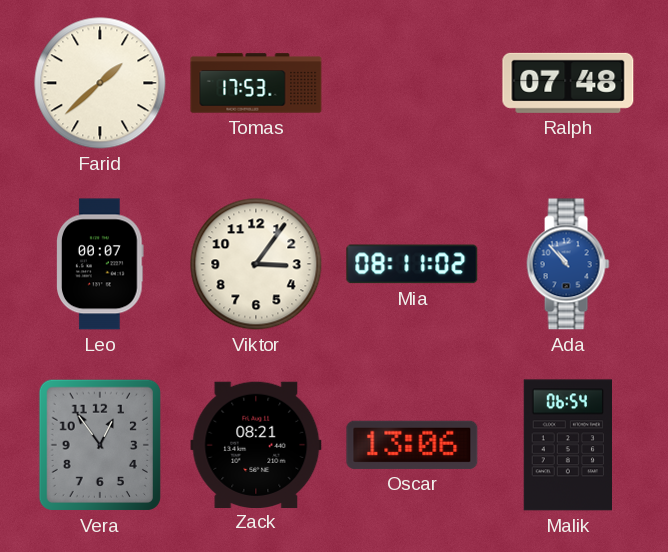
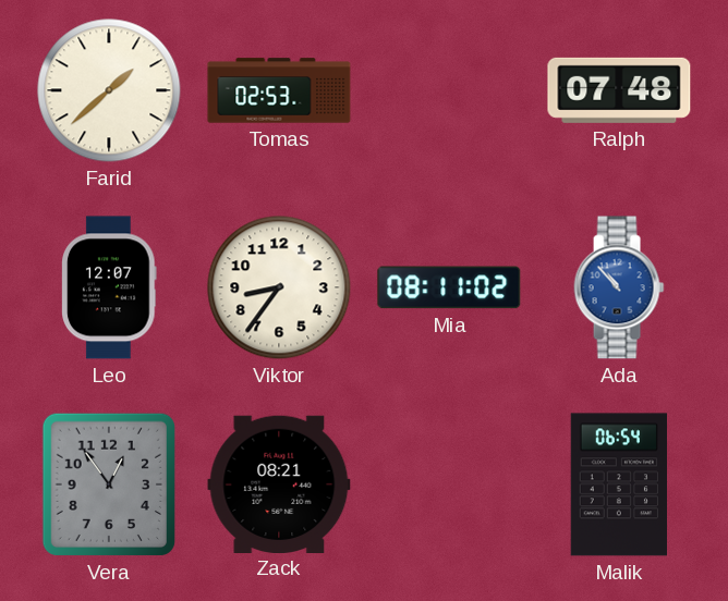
Tomas: 17:53 -> 02:53
Leo: 00:07 -> 12:07
Viktor: 3:06 -> 8:36
Oscar: 13:06 -> none
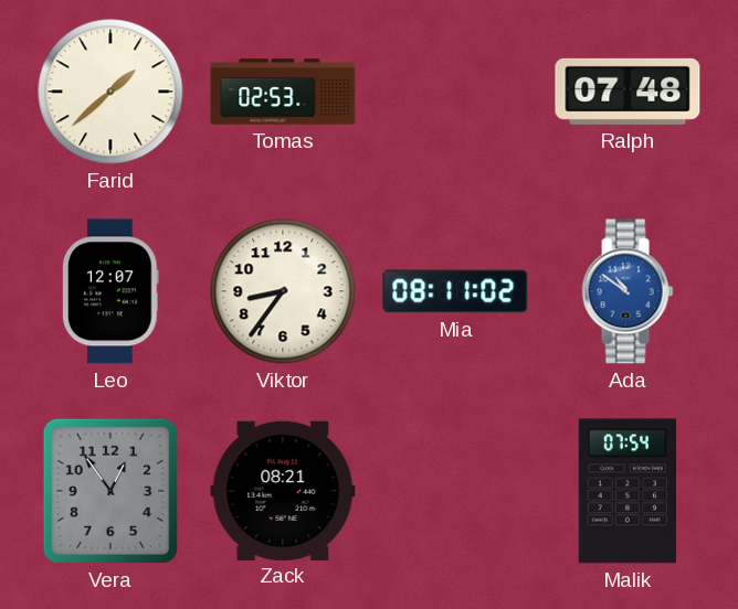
Ada: 10:53 -> 10:51
Malik: 06:54 -> 07:54
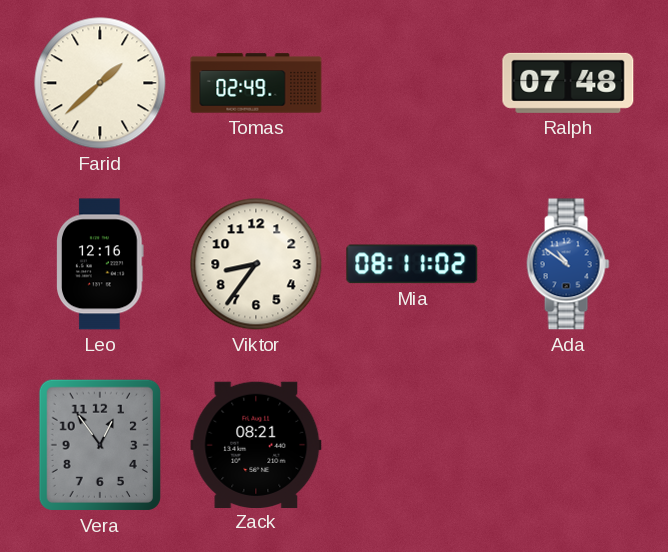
Tomas: 02:53 -> 02:49
Leo: 12:07 -> 12:16
Malik: 07:54 -> none
